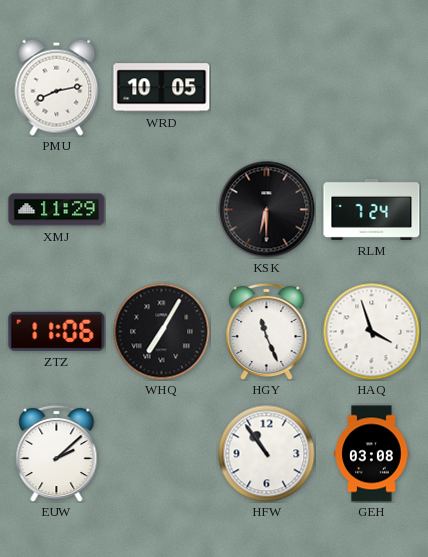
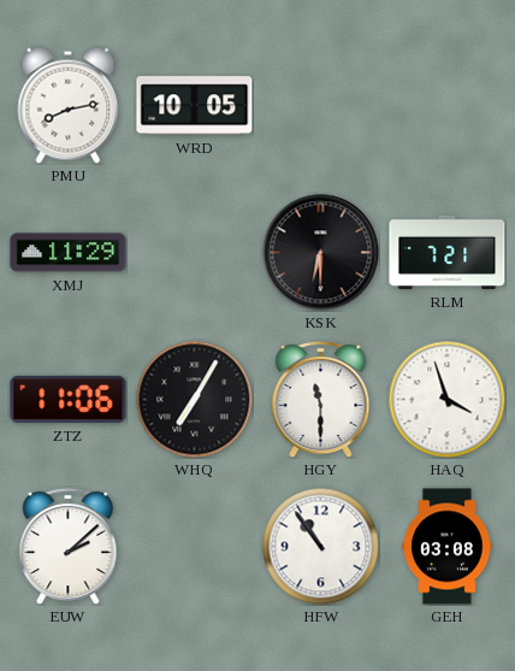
RLM: 7:24 -> 7:21
HGY: 11:26 -> 11:30
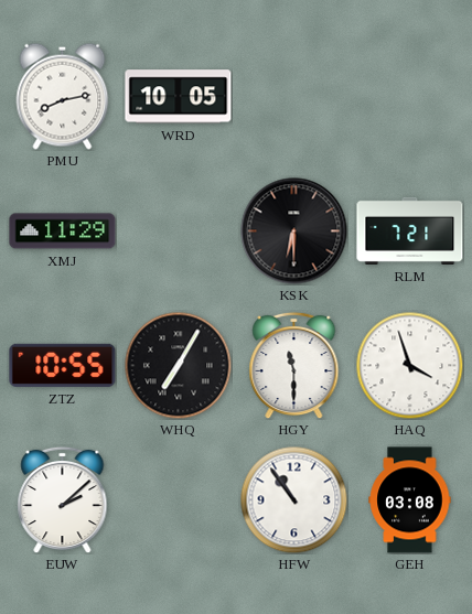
ZTZ: 11:06 -> 10:55
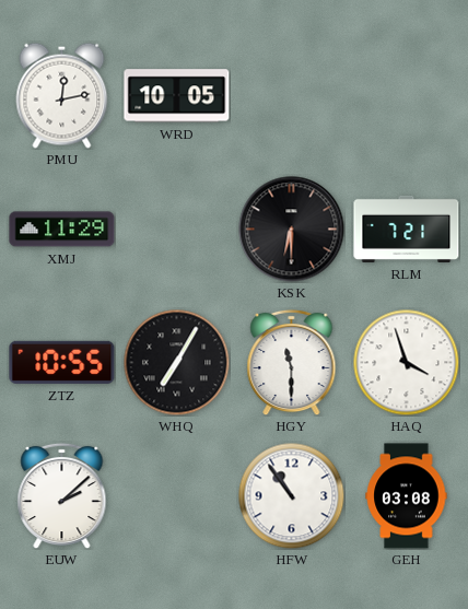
PMU: 8:13 -> 12:13
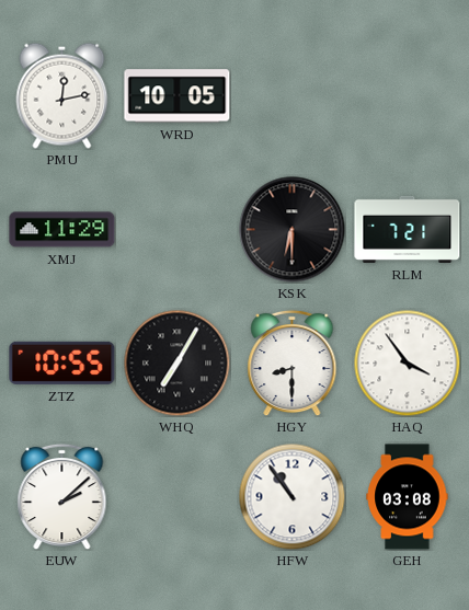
HGY: 11:30 -> 8:30
HAQ: 3:57 -> 3:54
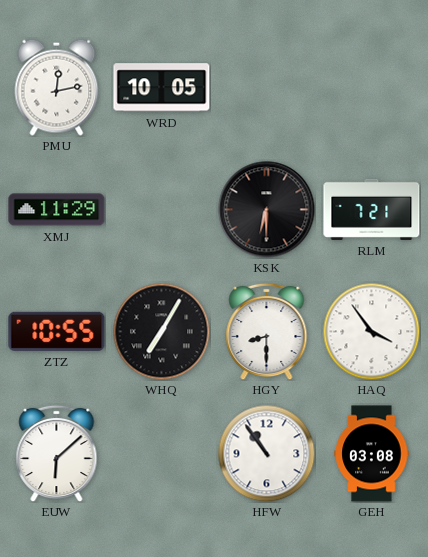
EUW: 2:08 -> 6:08
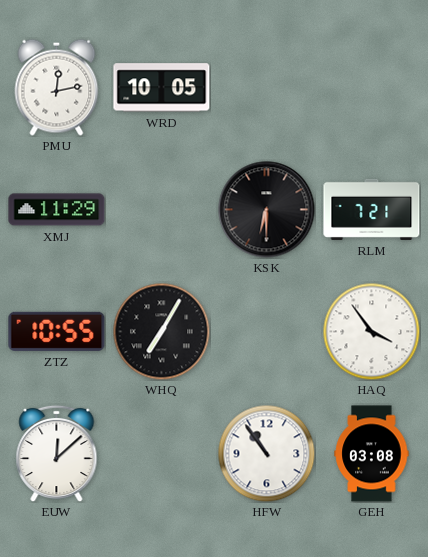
HGY: 8:30 -> none
EUW: 6:08 -> 12:08
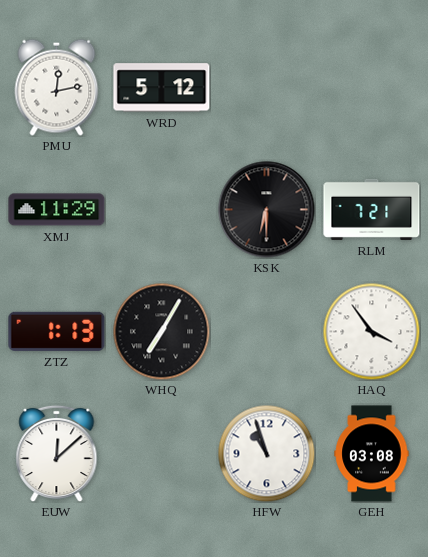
WRD: 10:05 -> 5:12
ZTZ: 10:55 -> 1:13
HFW: 10:54 -> 10:57
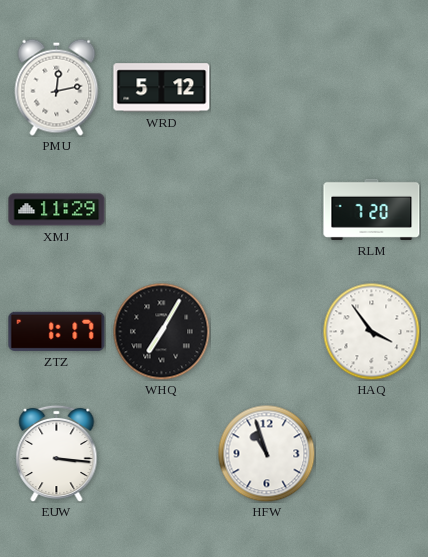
KSK: 6:30 -> none
RLM: 7:21 -> 7:20
ZTZ: 1:13 -> 1:17
EUW: 12:08 -> 3:16
GEH: 03:08 -> none
